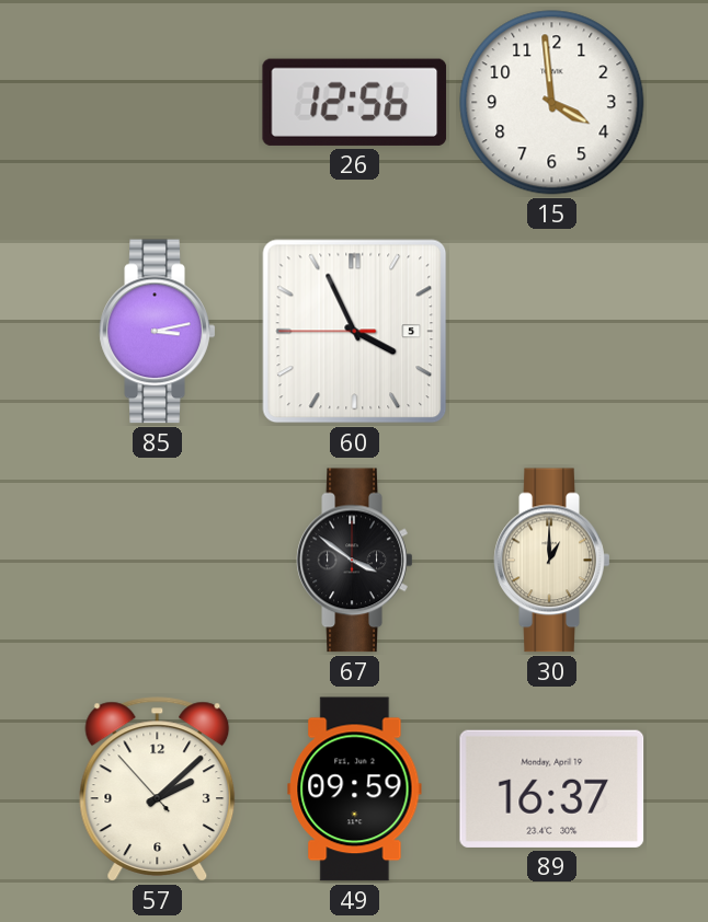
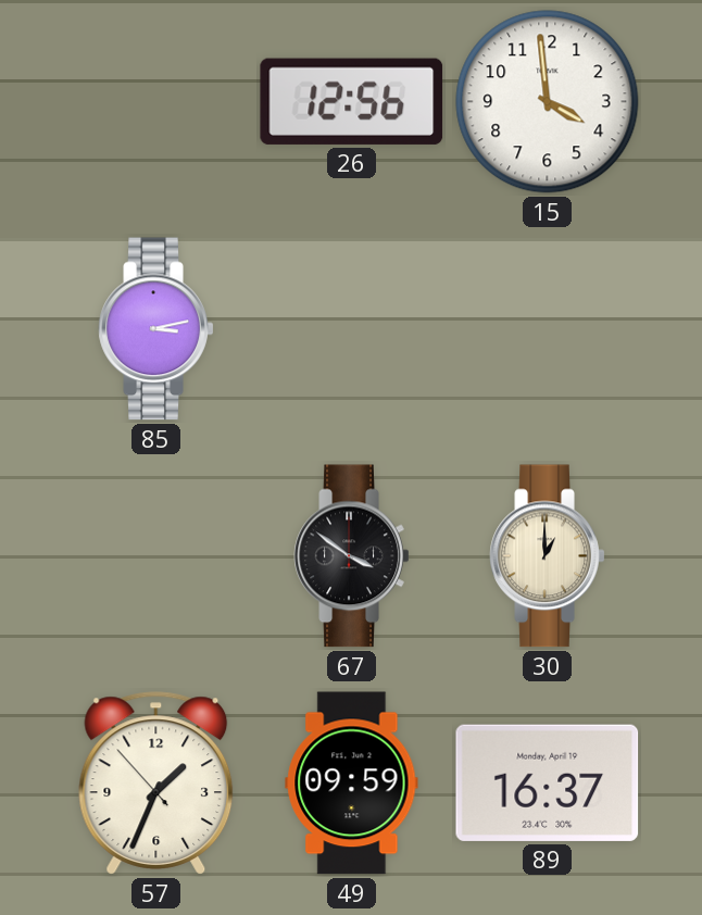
60: 3:55 -> none
57: 2:07 -> 1:33
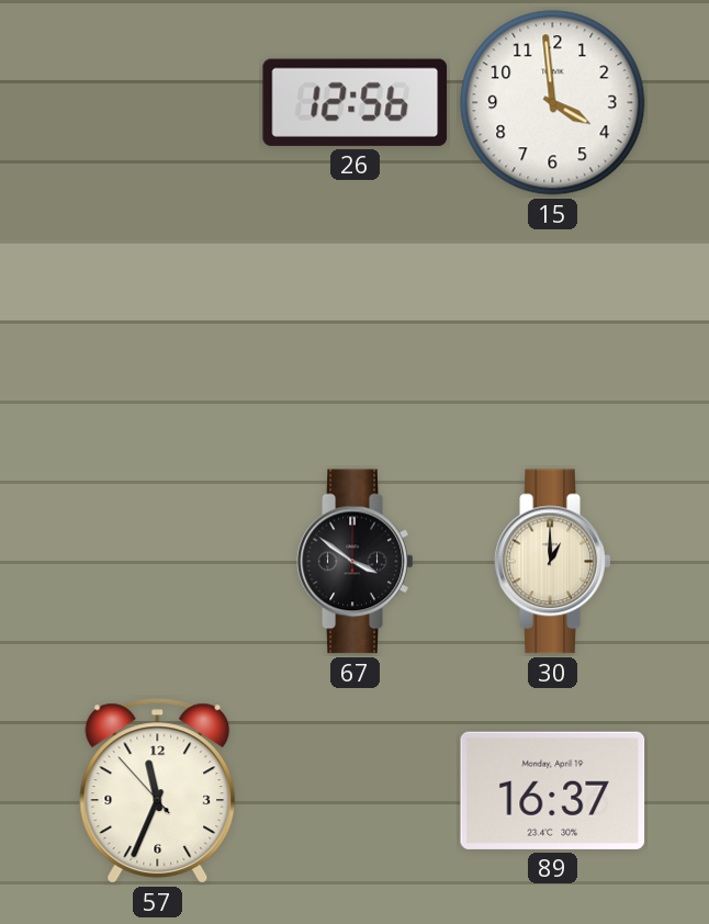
85: 3:13 -> none
57: 1:33 -> 11:33
49: 09:59 -> none
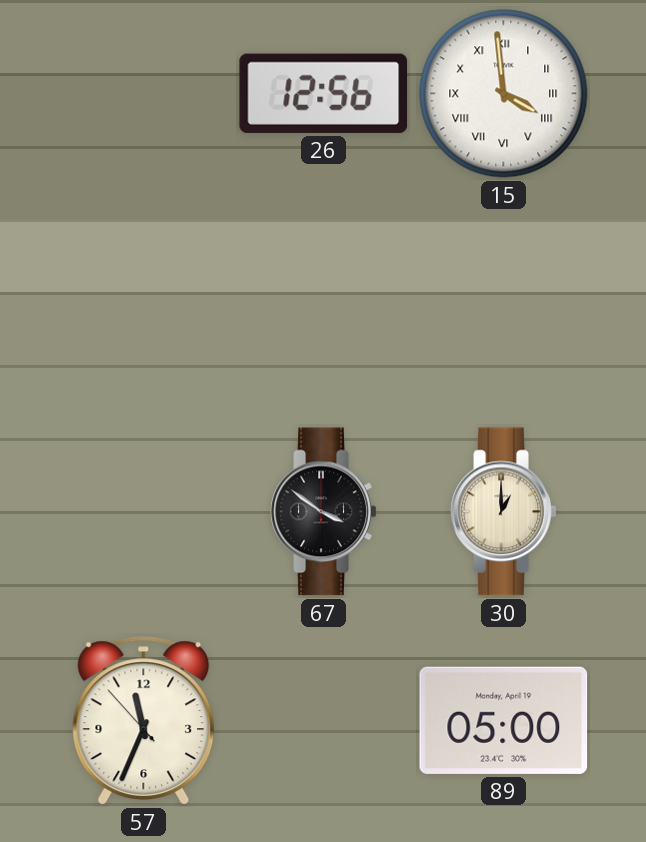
15 numerals: Arabic -> Roman
89: 16:37 -> 05:00
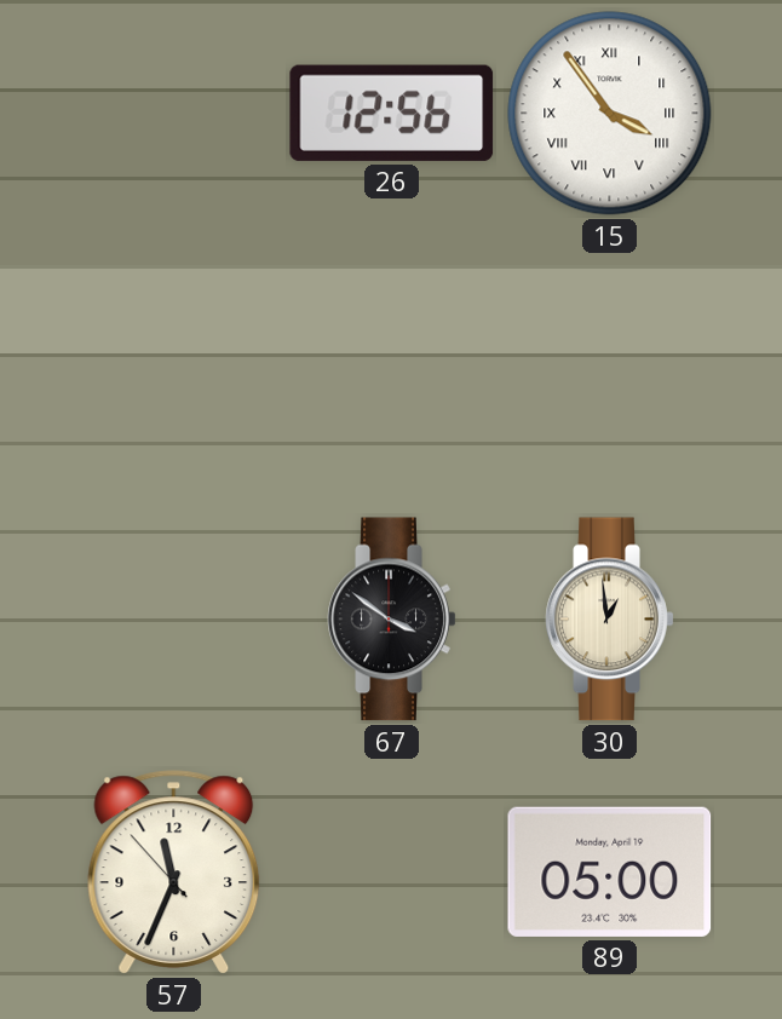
15: 3:59 -> 3:54
30: 1:00 -> 12:59
